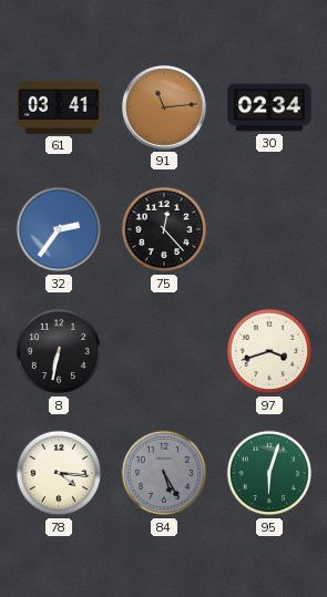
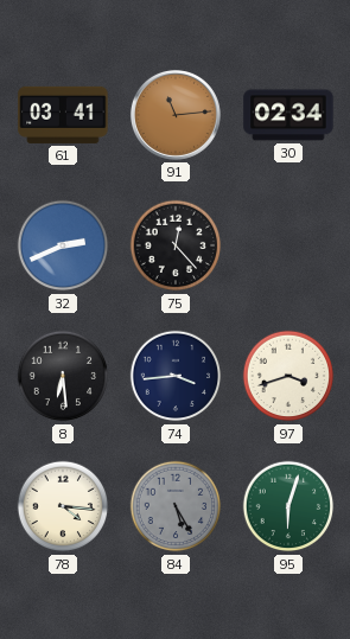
32: 2:36 -> 2:41
8: 6:32 -> 6:29
74: none -> 3:44
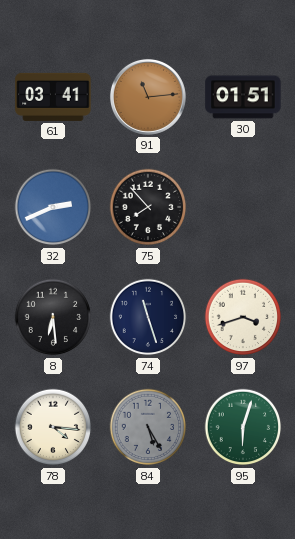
30: 02:34 -> 01:51
75: 12:23 -> 7:53
74: 3:44 -> 11:27
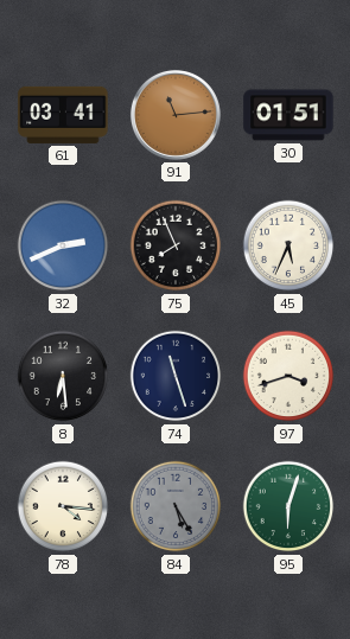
75: 7:53 -> 7:56
45: none -> 5:34
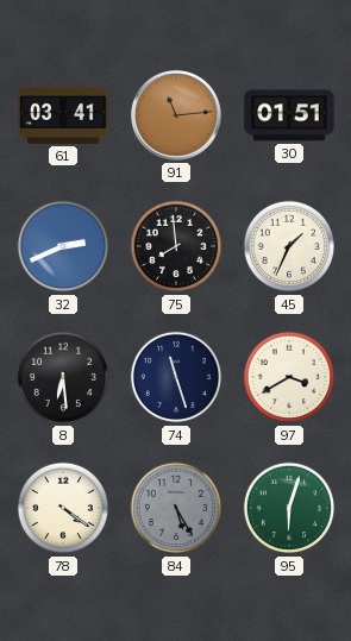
75: 7:56 -> 7:59
45: 5:34 -> 1:34
97: 3:42 -> 3:40
78: 4:16 -> 4:21
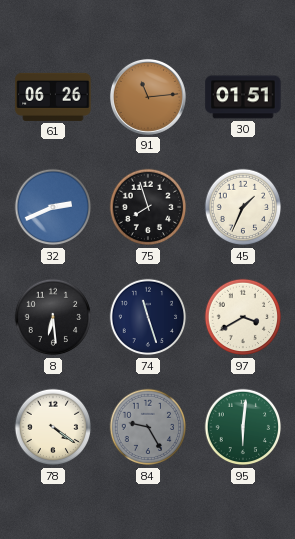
61: 03:41 -> 06:26
75: 7:59 -> 7:57
84: 5:25 -> 9:25
95: 6:03 -> 6:01
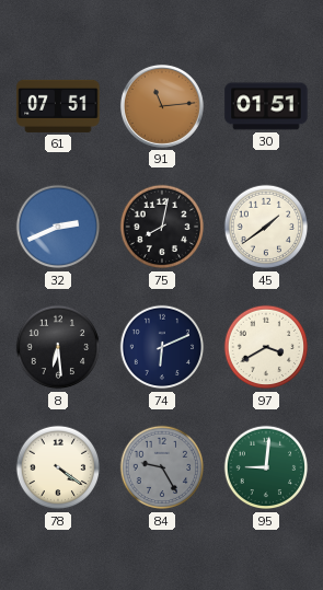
61: 06:26 -> 07:51
75: 7:57 -> 8:02
45: 1:34 -> 1:39
74: 11:27 -> 6:11
95: 6:01 -> 9:01
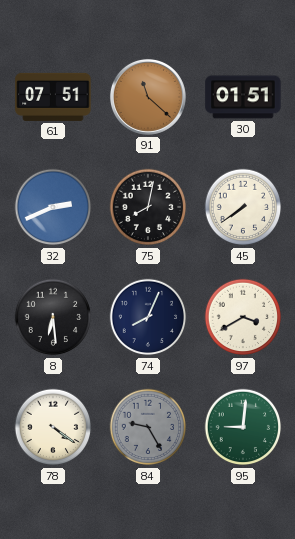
91: 11:14 -> 11:22
45: 1:39 -> 7:39
74: 6:11 -> 8:04
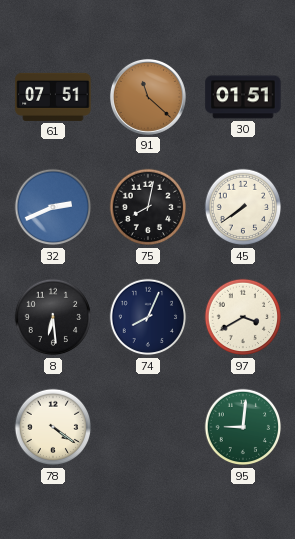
84: 9:25 -> none
